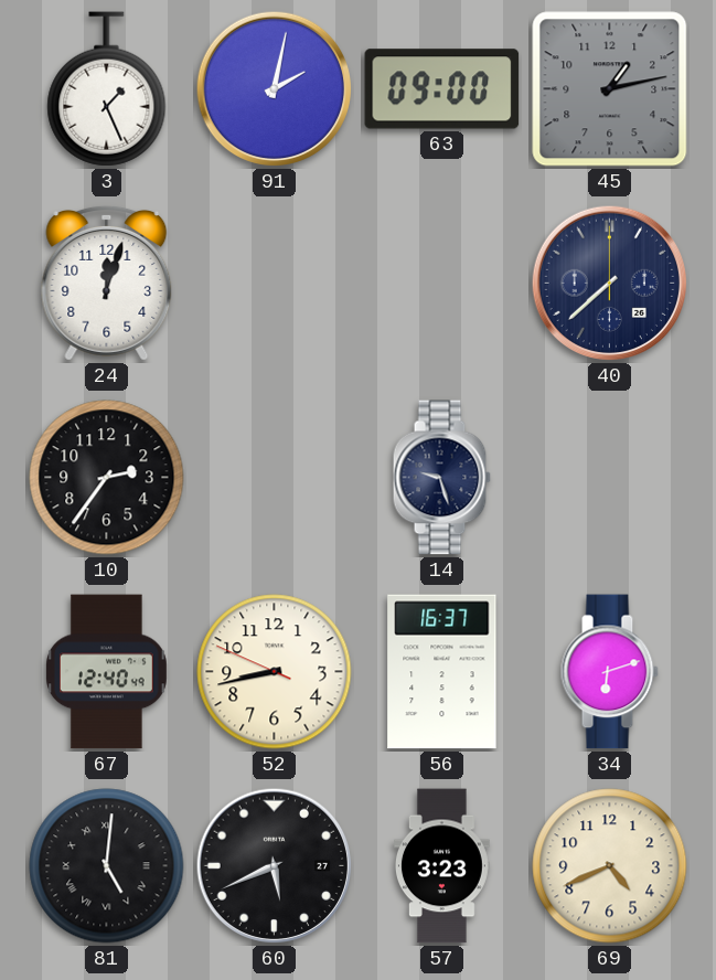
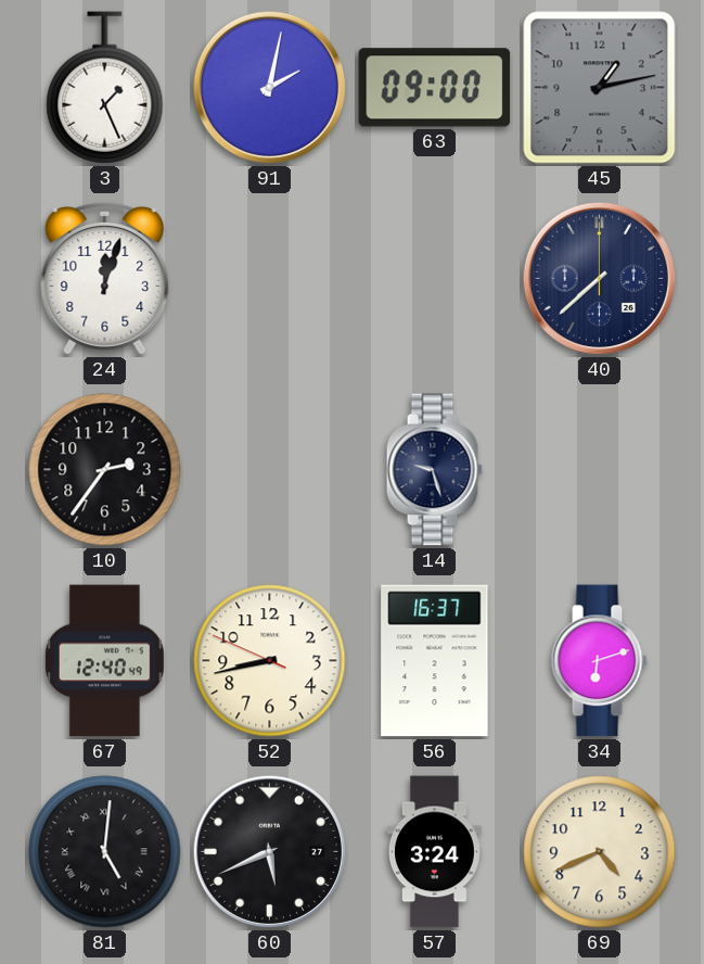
57: 3:23 -> 3:24
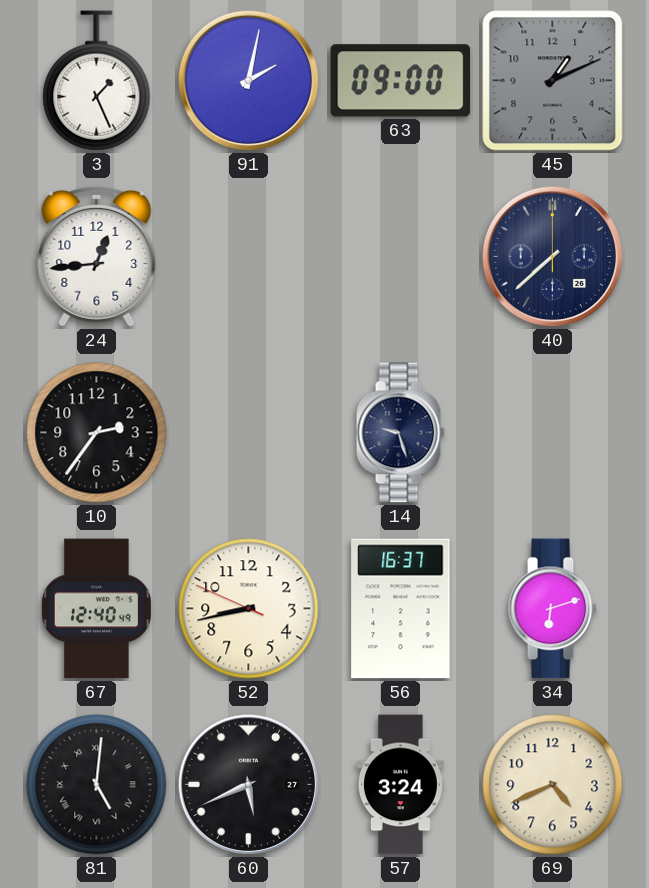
45: 1:13 -> 1:11
24: 12:03 -> 12:44
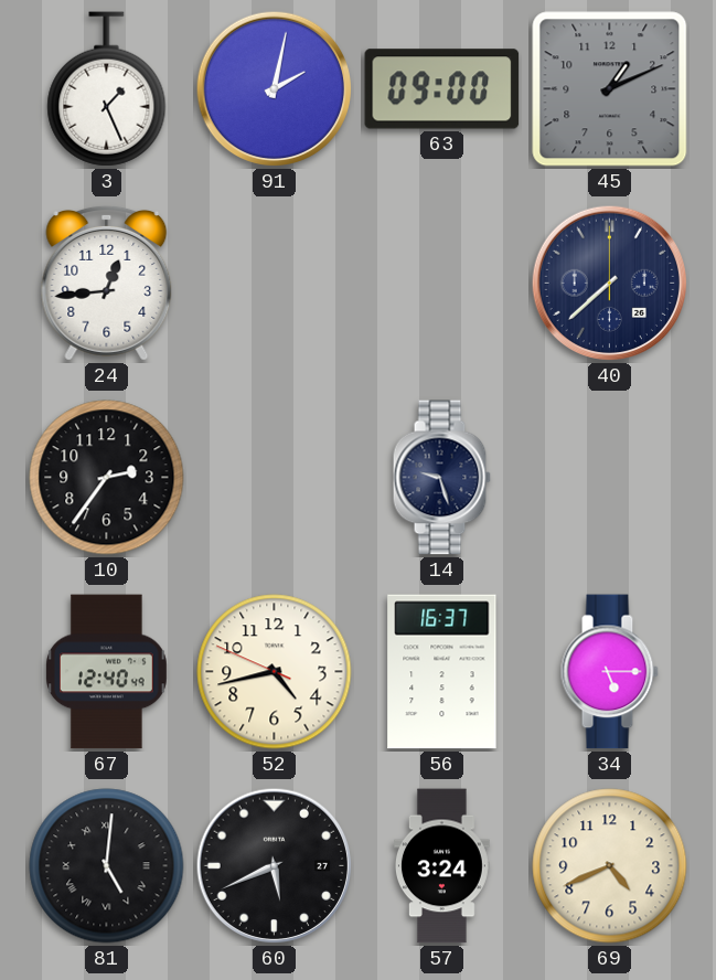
52: 8:42 -> 4:42
34: 6:12 -> 5:15
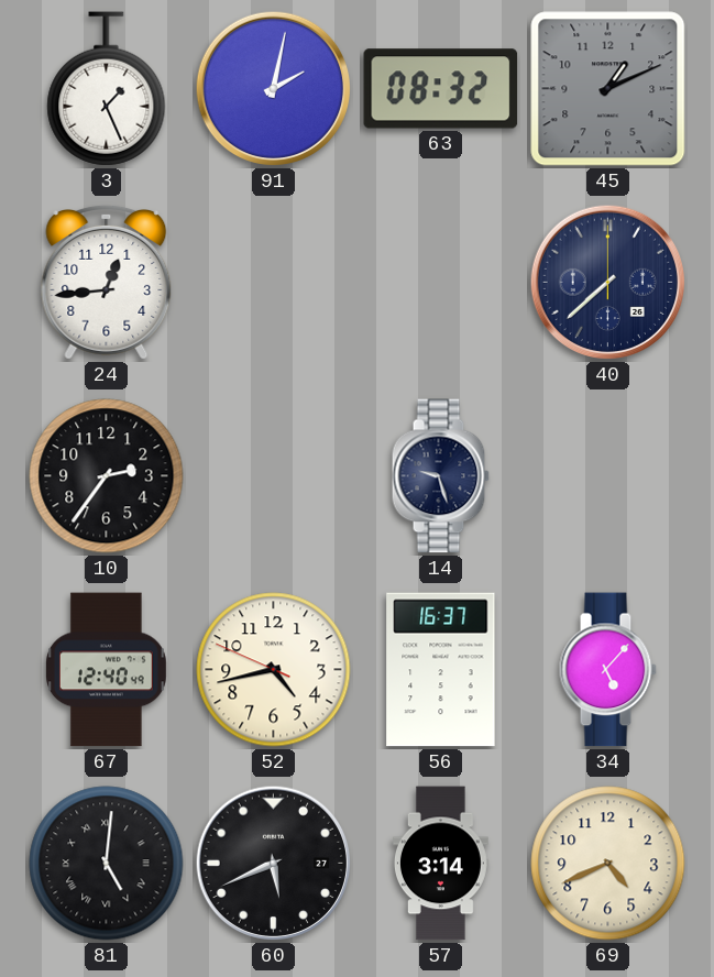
63: 09:00 -> 08:32
34: 5:15 -> 5:07
57: 3:24 -> 3:14
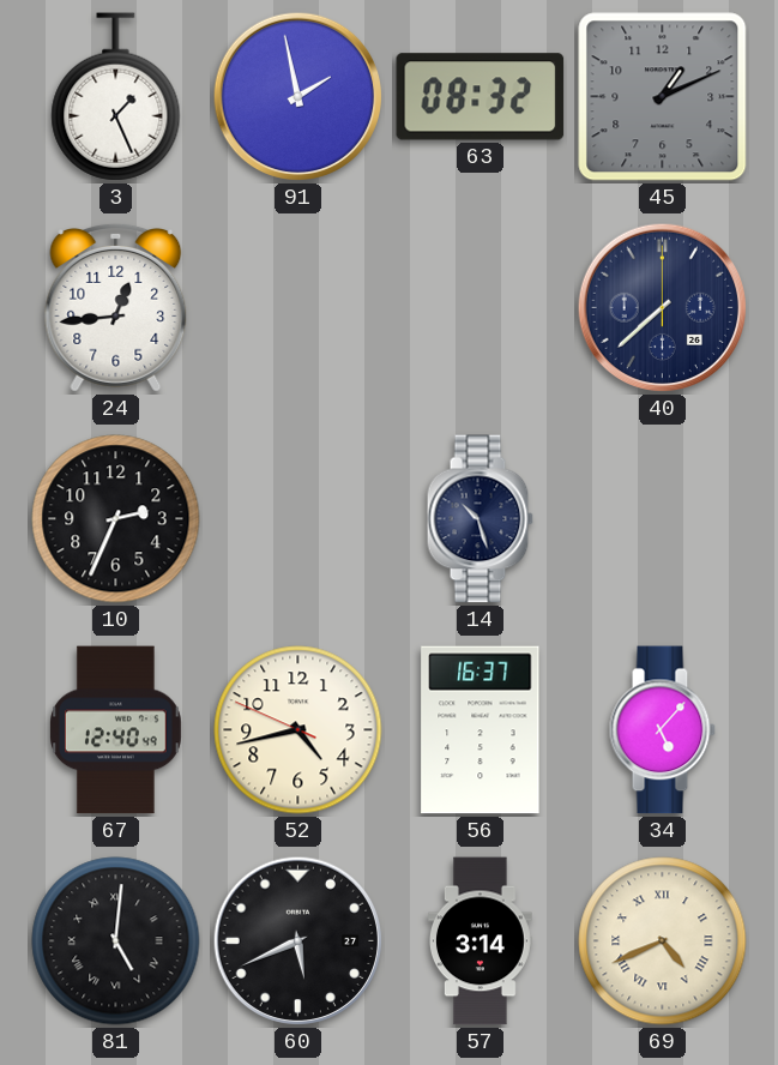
91: 2:02 -> 1:58
10: 2:36 -> 2:34
14: 9:27 -> 10:27
69 numerals: Arabic -> Roman
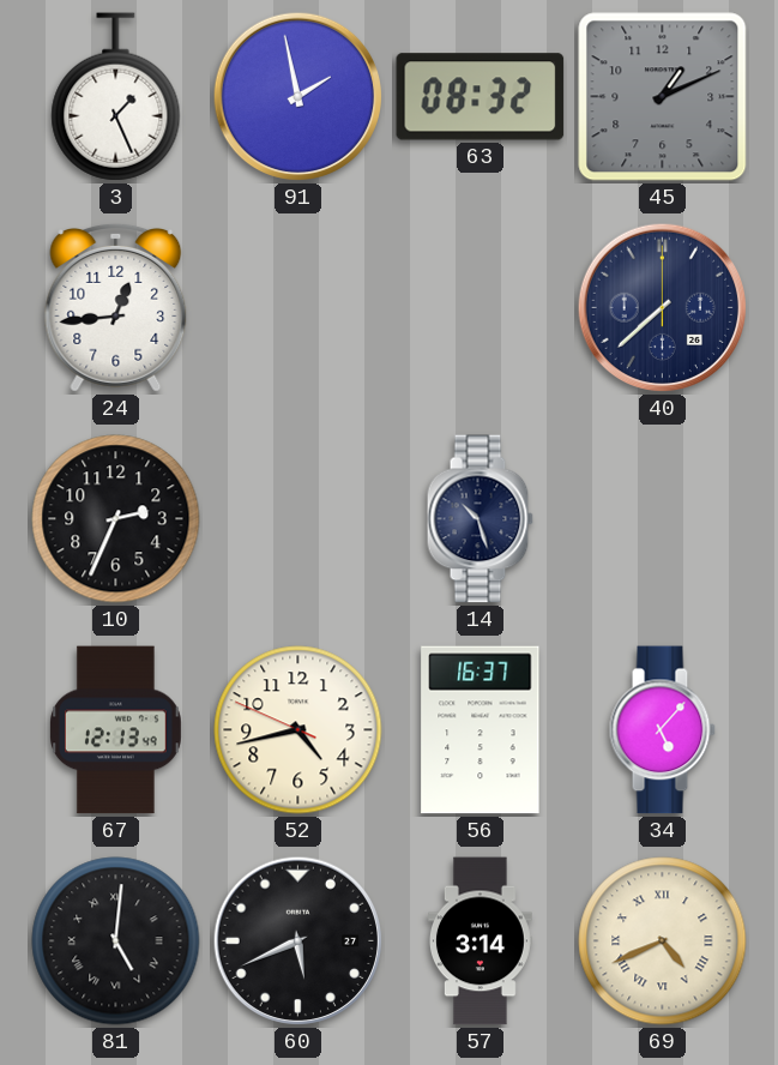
67: 12:40 -> 12:13
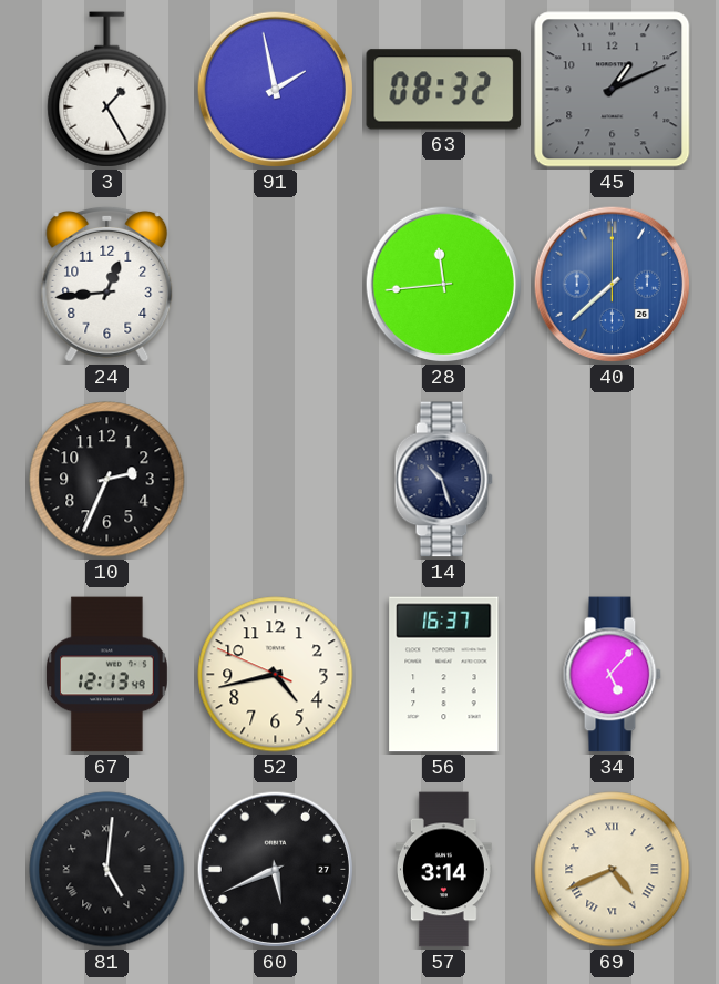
3: 1:26 -> 1:25
28: none -> 11:44
40 dial: navy -> blue
